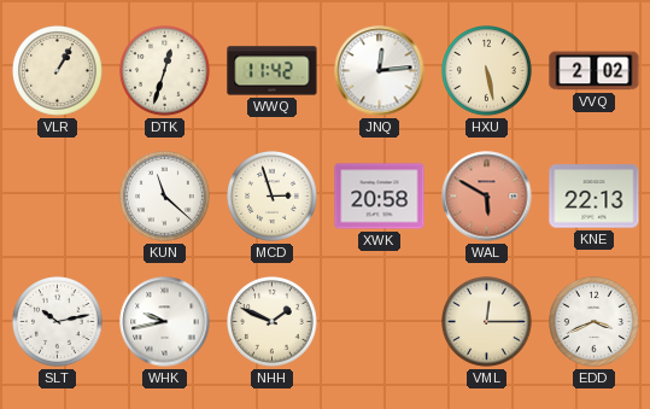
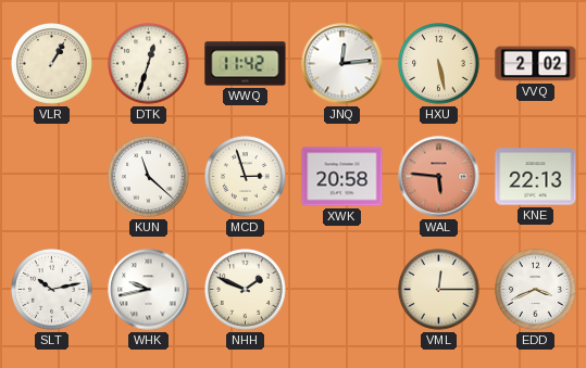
WAL: 5:50 -> 5:46
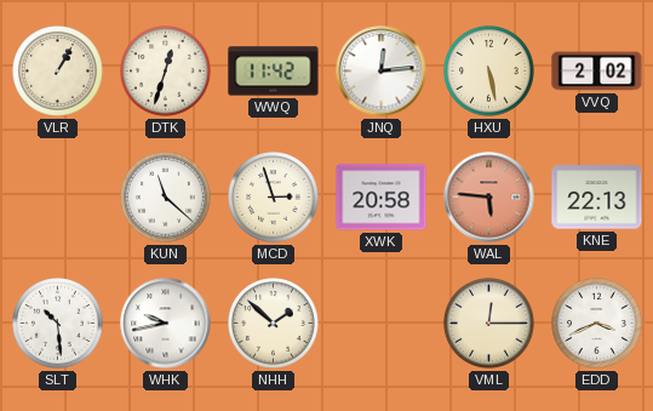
SLT: 10:13 -> 10:29
NHH: 1:49 -> 1:52
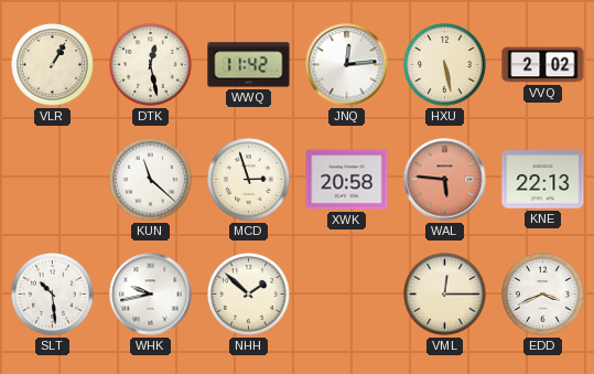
DTK: 12:33 -> 12:28
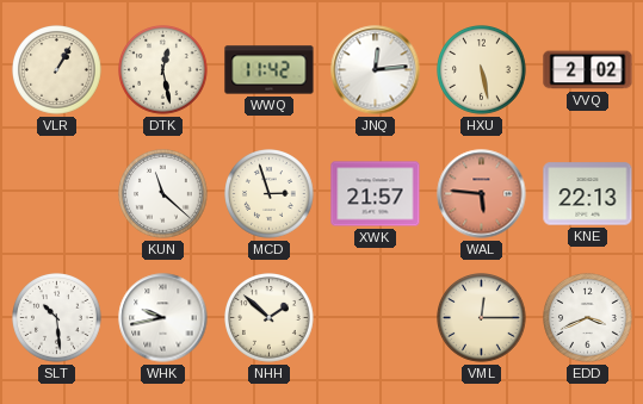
XWK: 20:58 -> 21:57
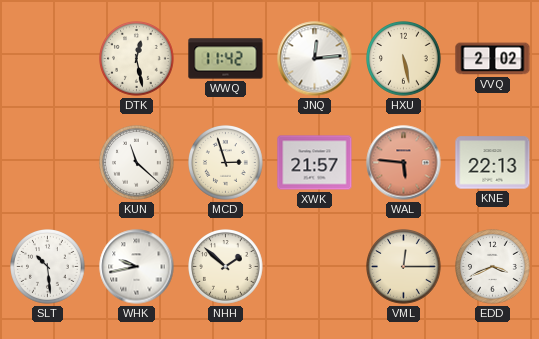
VLR: 1:05 -> none
